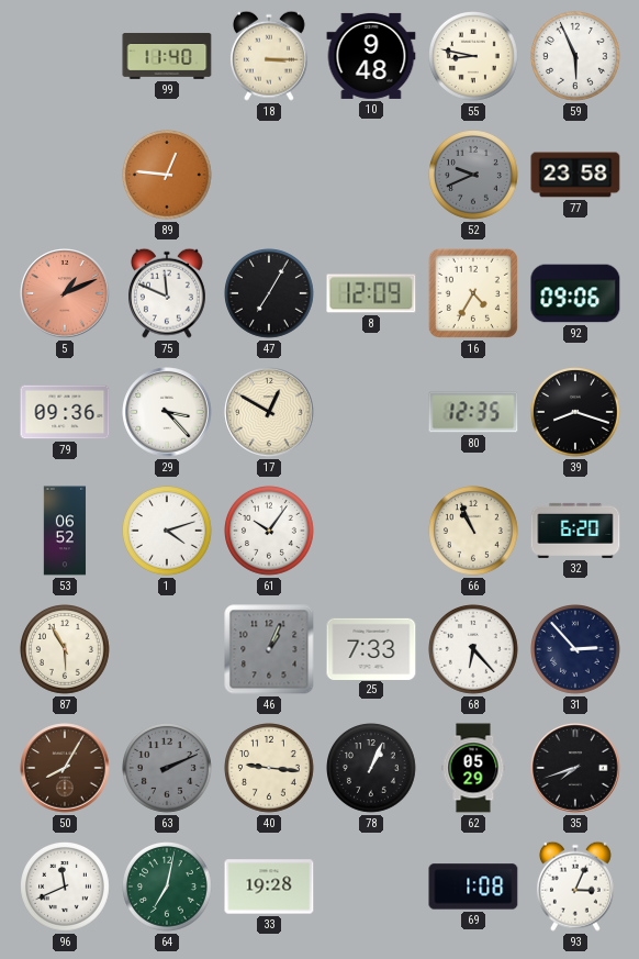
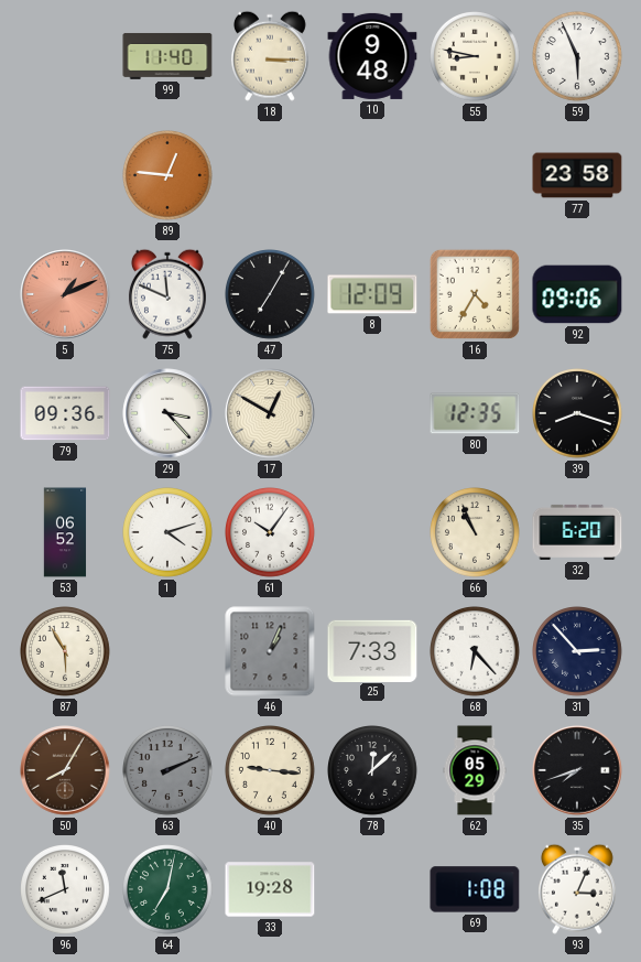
52: 9:41 -> none
78: 1:04 -> 12:08
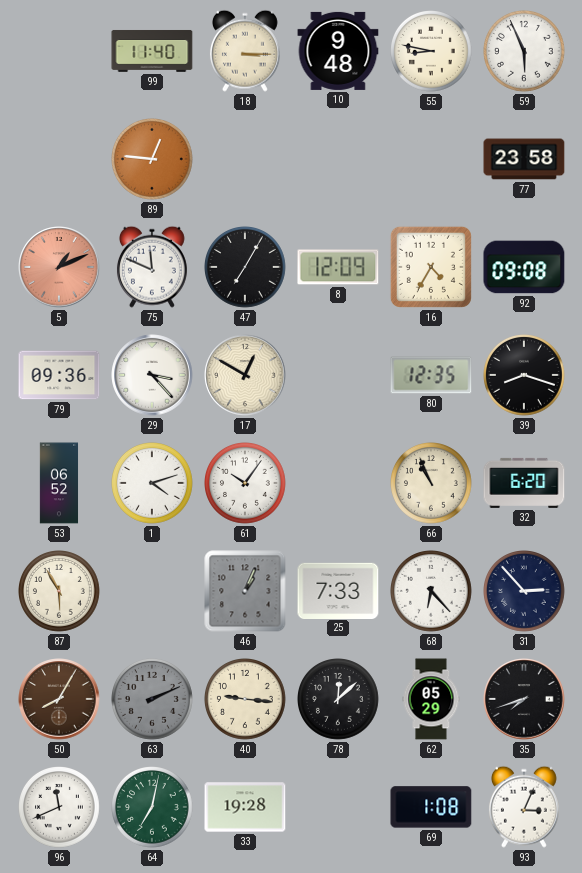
92: 09:06 -> 09:08
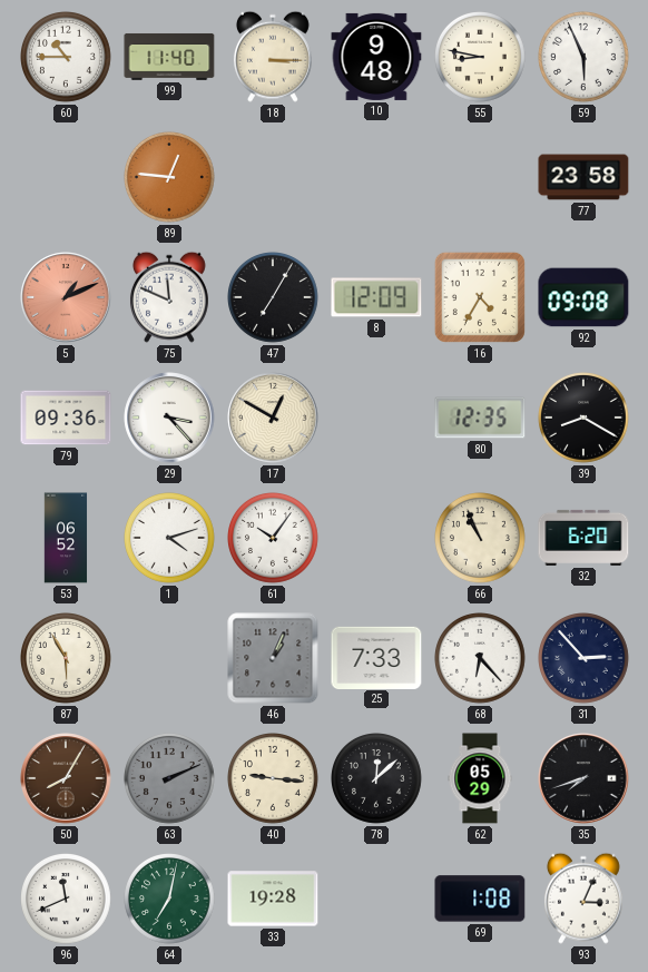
60: none -> 10:45
39: 8:18 -> 8:20
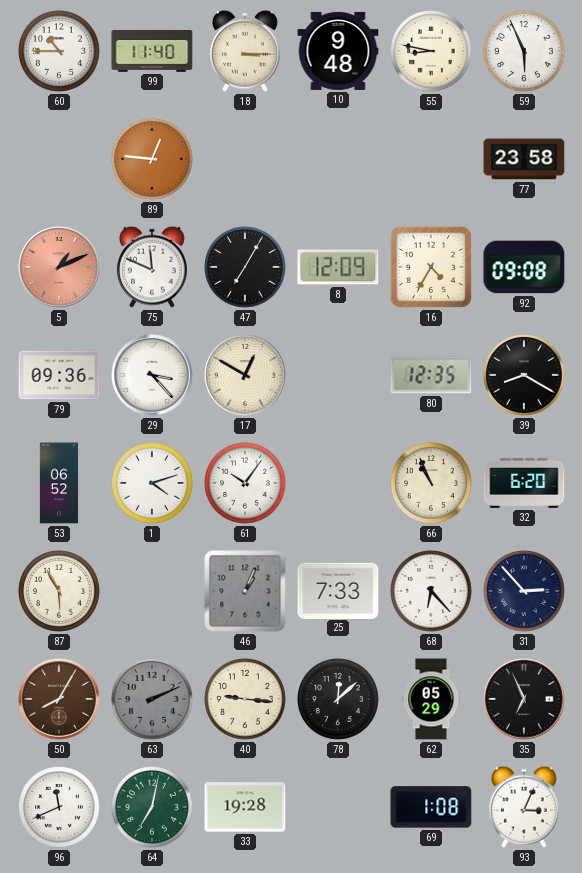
35: 7:42 -> 6:56
